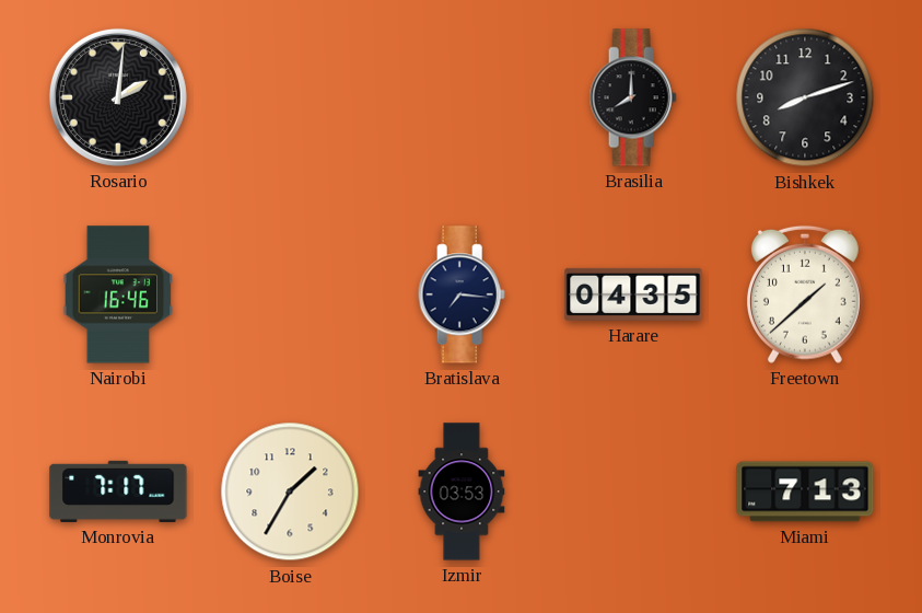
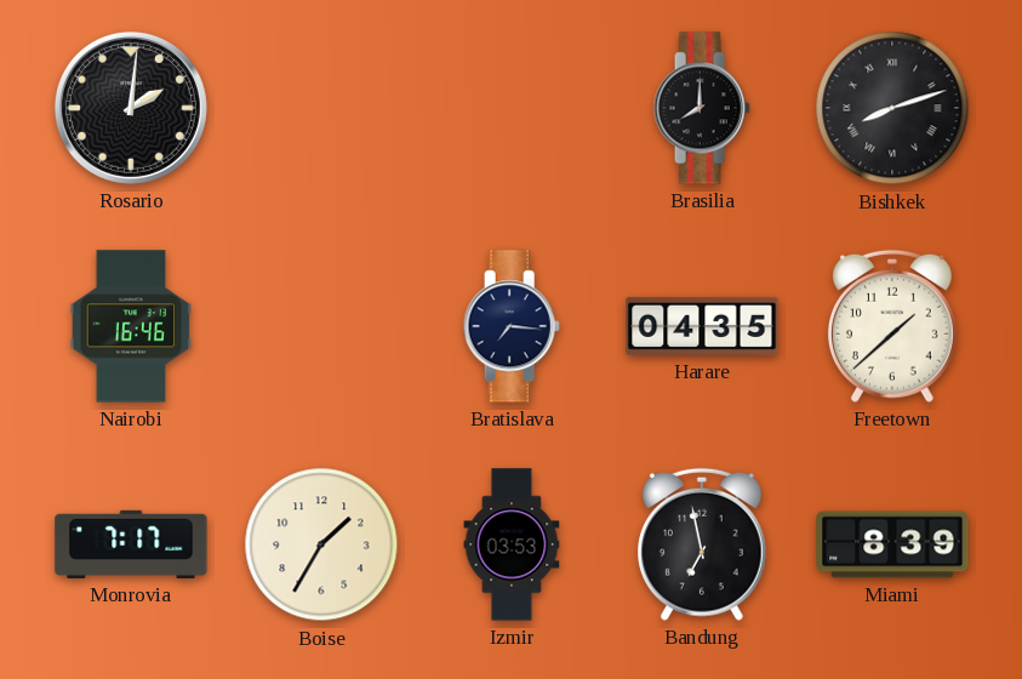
Bishkek numerals: Arabic -> Roman
Bandung: none -> 6:58
Miami: 7:13 -> 8:39
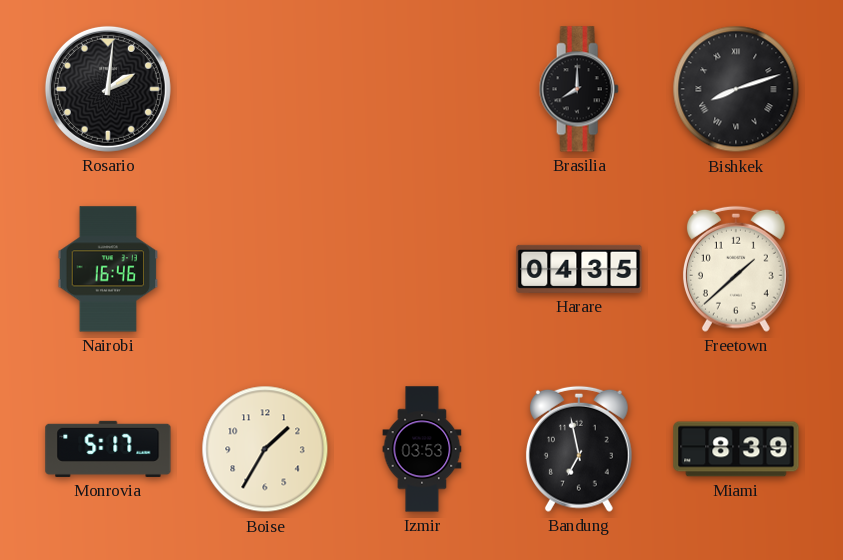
Bratislava: 7:16 -> none
Monrovia: 7:17 -> 5:17
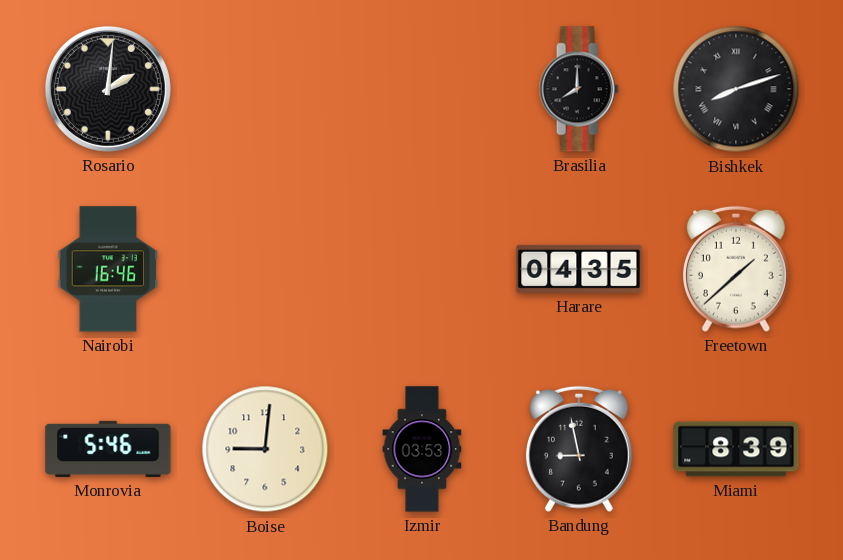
Monrovia: 5:17 -> 5:46
Boise: 1:35 -> 9:01
Bandung: 6:58 -> 8:58
